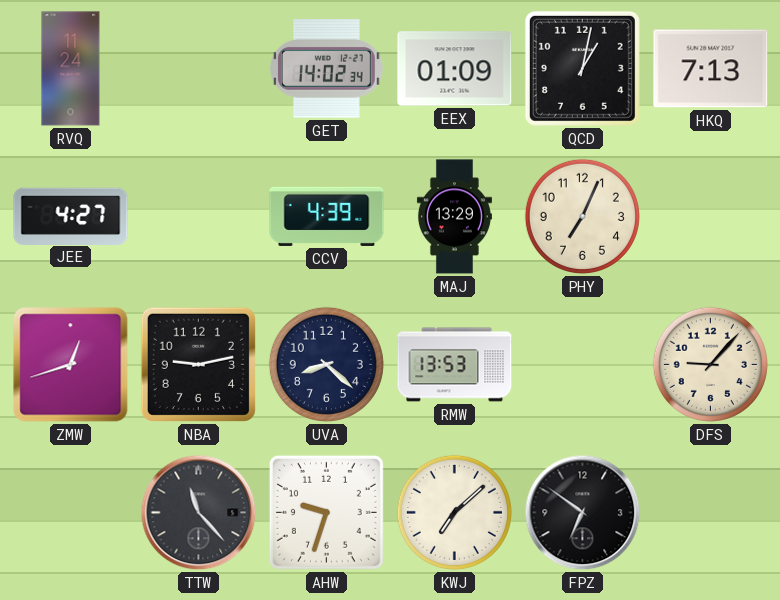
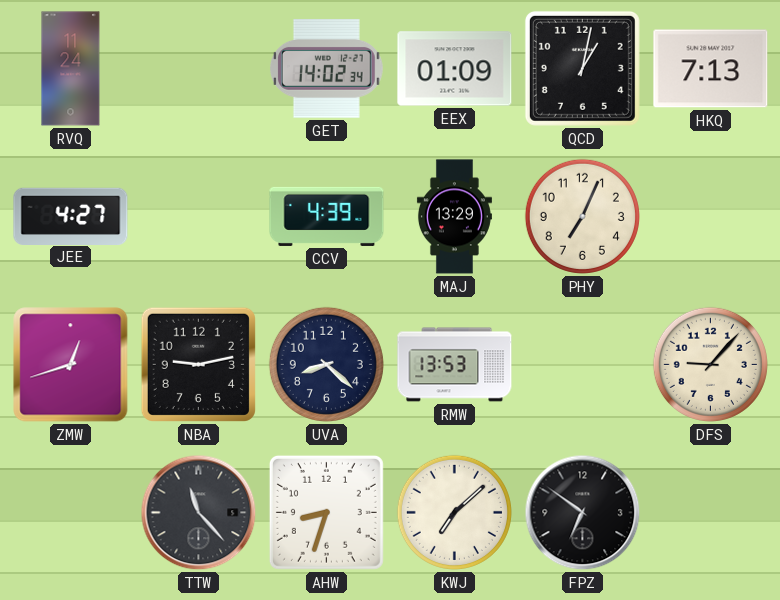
AHW: 9:33 -> 8:33
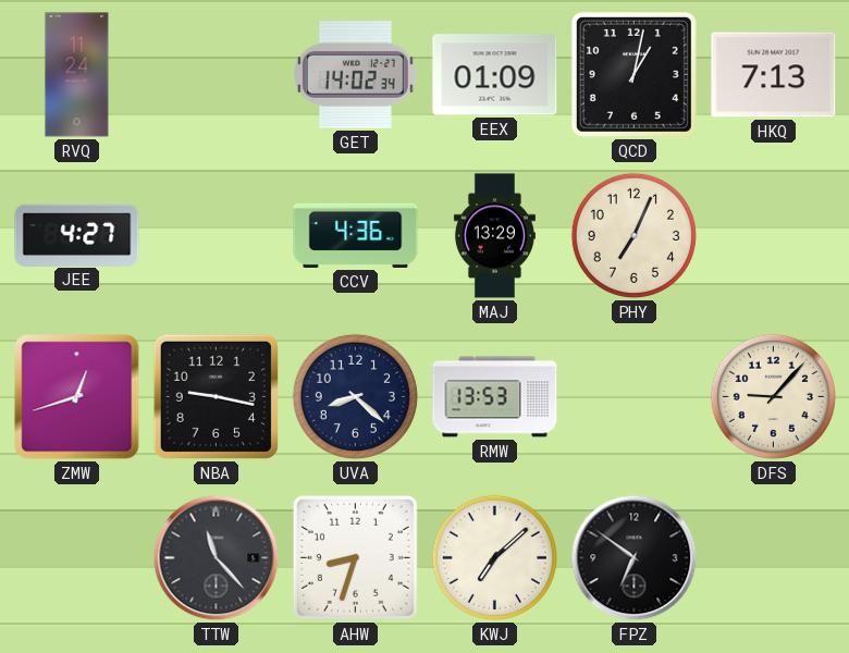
CCV: 4:39 -> 4:36
NBA: 9:13 -> 9:17
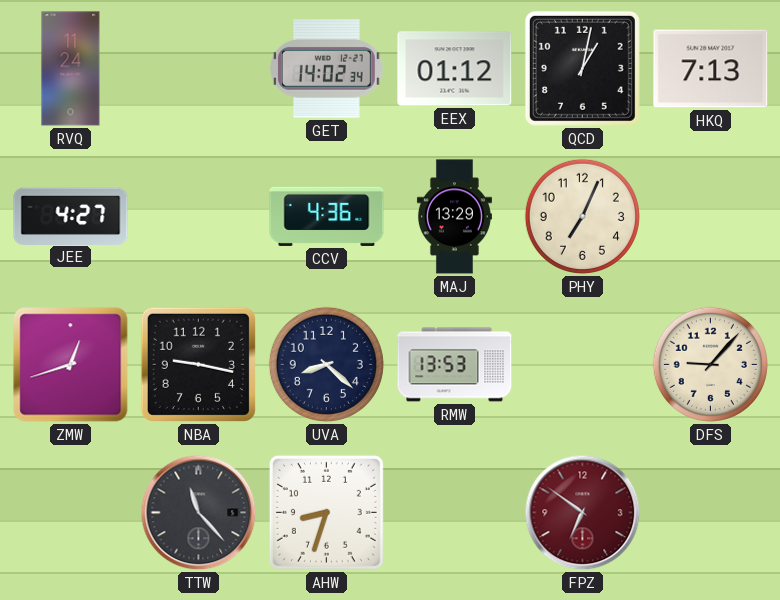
EEX: 01:09 -> 01:12
KWJ: 7:08 -> none
FPZ dial: black -> burgundy
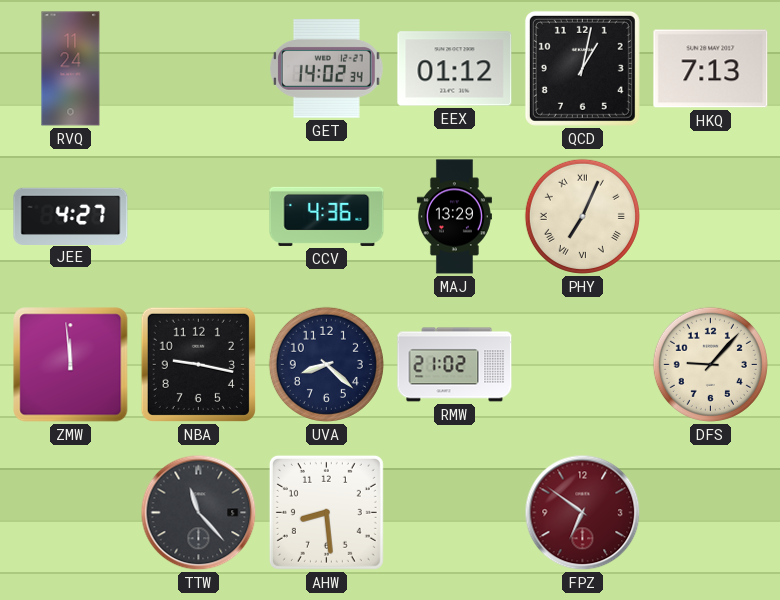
PHY numerals: Arabic -> Roman
ZMW: 12:42 -> 11:59
RMW: 13:53 -> 21:02
AHW: 8:33 -> 8:29
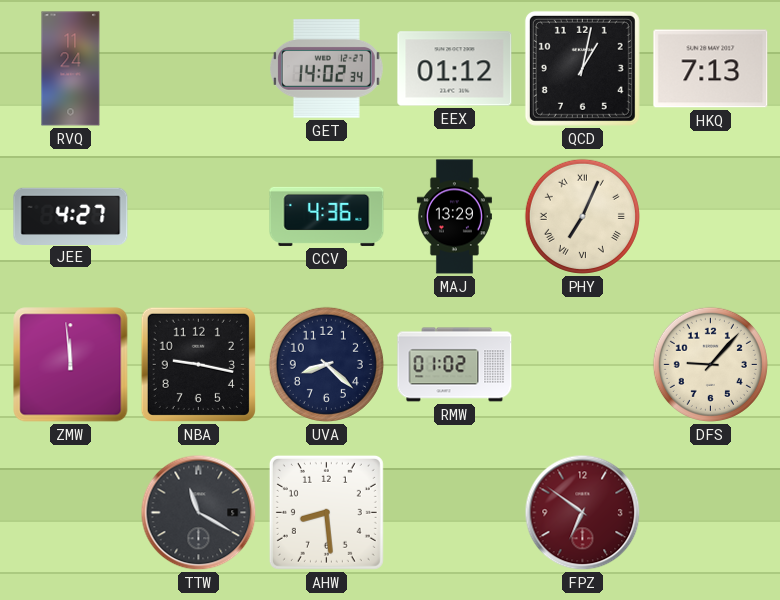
RMW: 21:02 -> 01:02
TTW: 11:23 -> 11:20
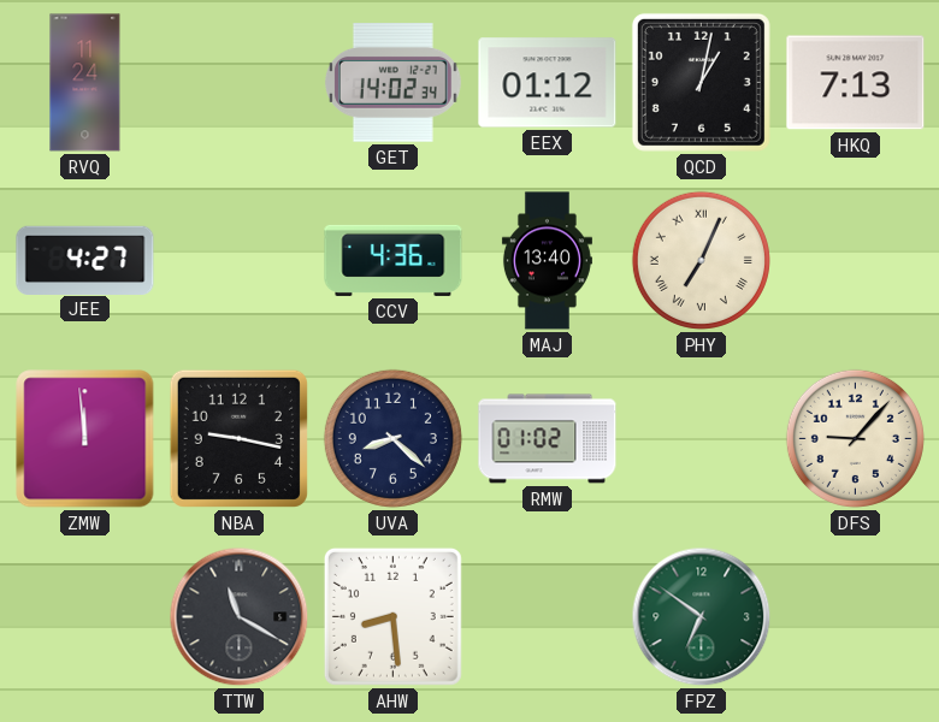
MAJ: 13:29 -> 13:40
FPZ dial: burgundy -> green
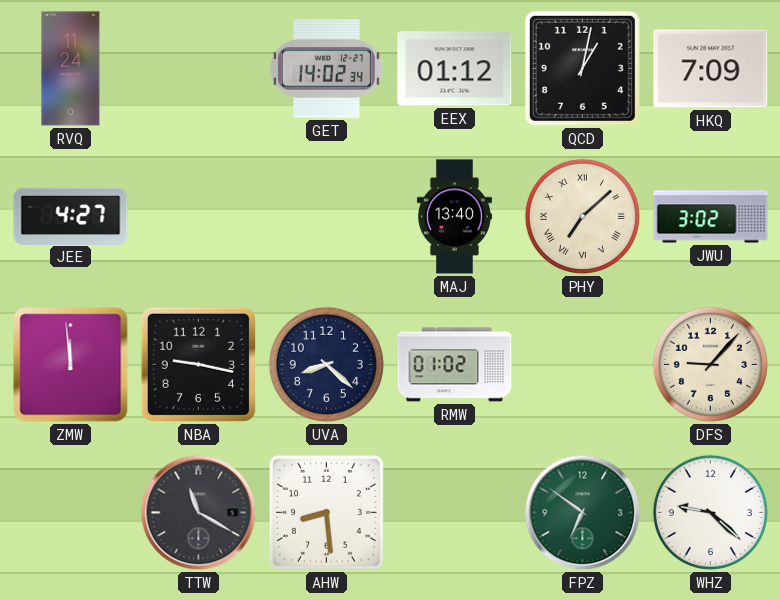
HKQ: 7:13 -> 7:09
CCV: 4:36 -> none
PHY: 7:04 -> 7:08
JWU: none -> 3:02
WHZ: none -> 9:22
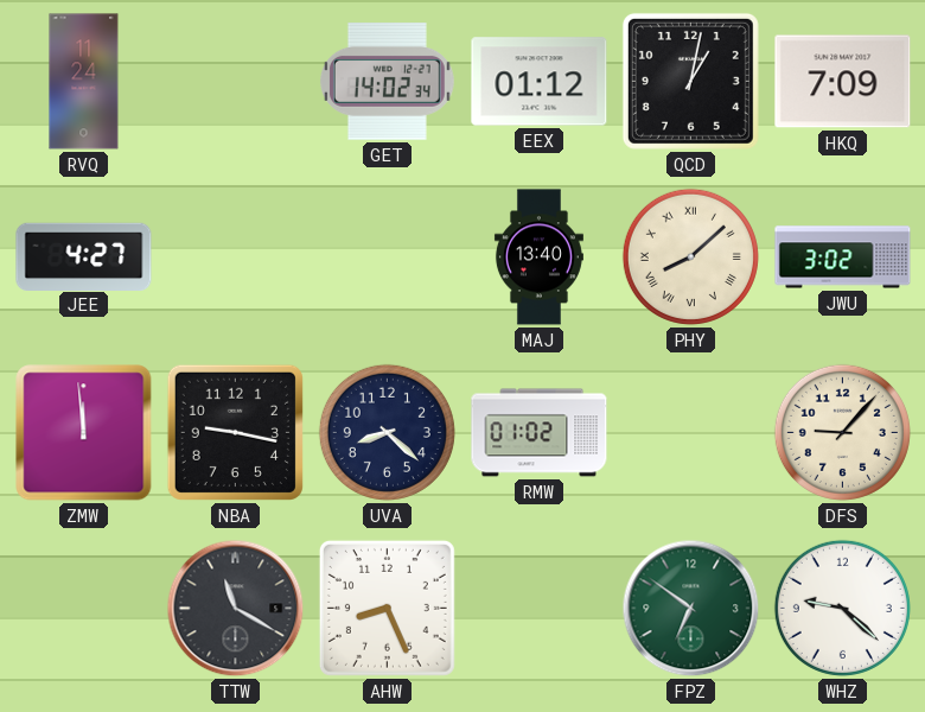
PHY: 7:08 -> 8:08
AHW: 8:29 -> 8:26
